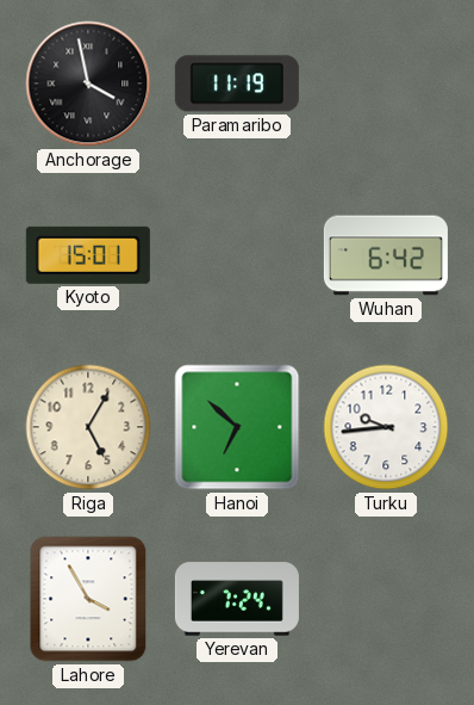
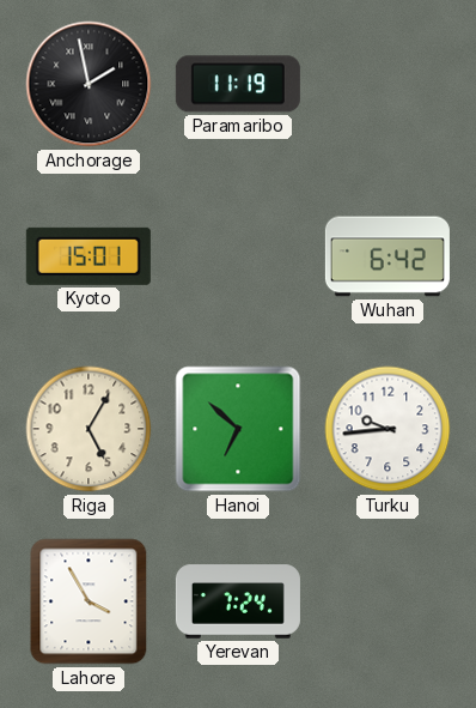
Anchorage: 3:58 -> 1:58
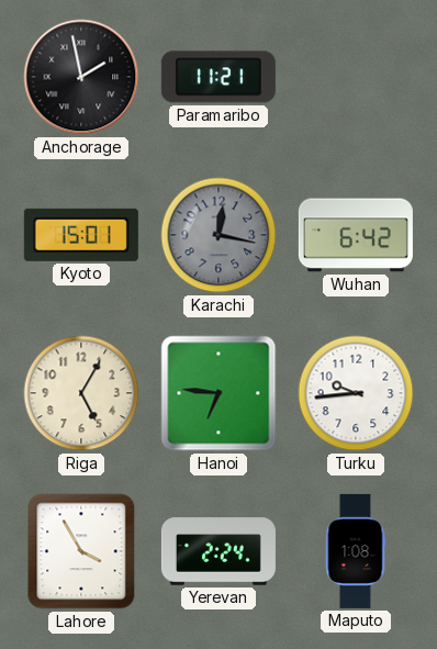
Paramaribo: 11:19 -> 11:21
Karachi: none -> 12:17
Hanoi: 6:52 -> 6:46
Yerevan: 7:24 -> 2:24
Maputo: none -> 1:08
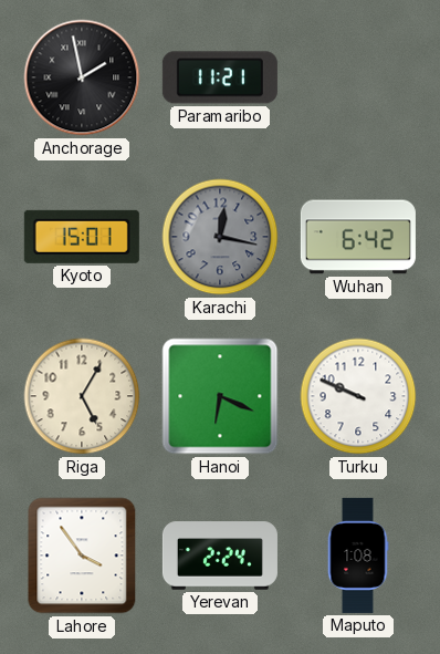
Hanoi: 6:46 -> 6:19
Turku: 9:44 -> 9:49
Lahore: 3:55 -> 3:54
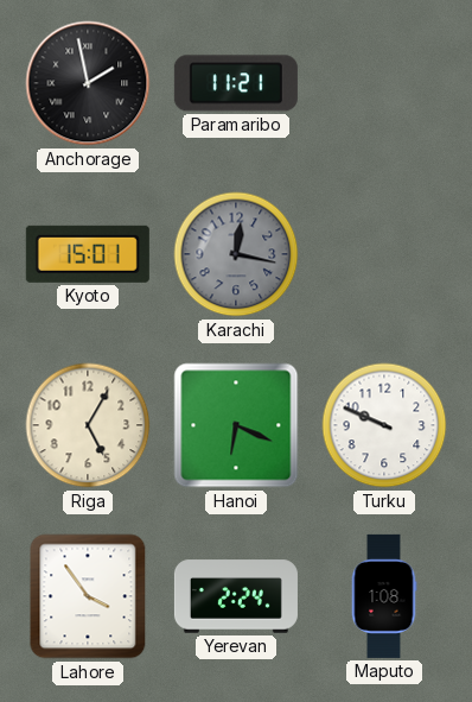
Wuhan: 6:42 -> none
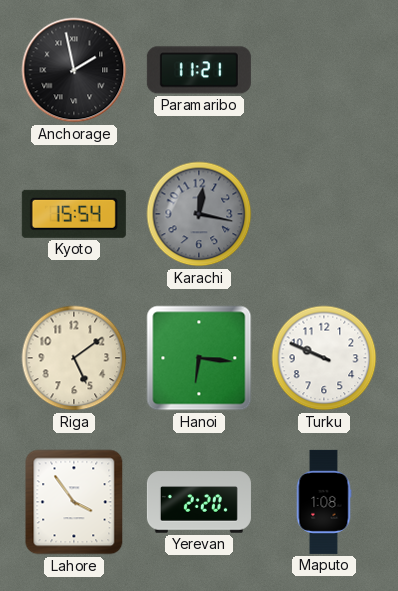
Kyoto: 15:01 -> 15:54
Riga: 5:05 -> 5:09
Hanoi: 6:19 -> 6:16
Yerevan: 2:24 -> 2:20
